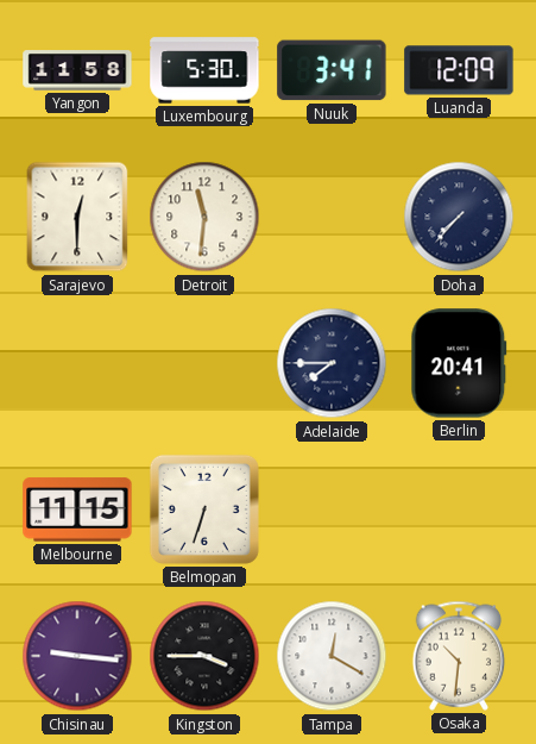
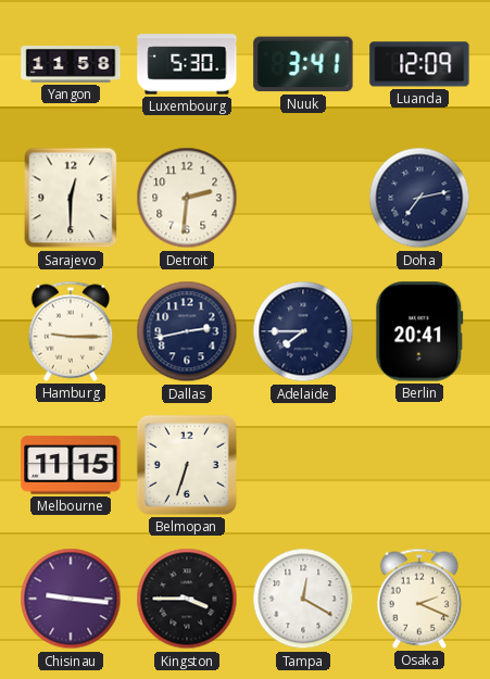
Detroit: 11:31 -> 2:31
Doha: 7:37 -> 7:13
Hamburg: none -> 9:15
Dallas: none -> 2:43
Osaka: 10:31 -> 2:19
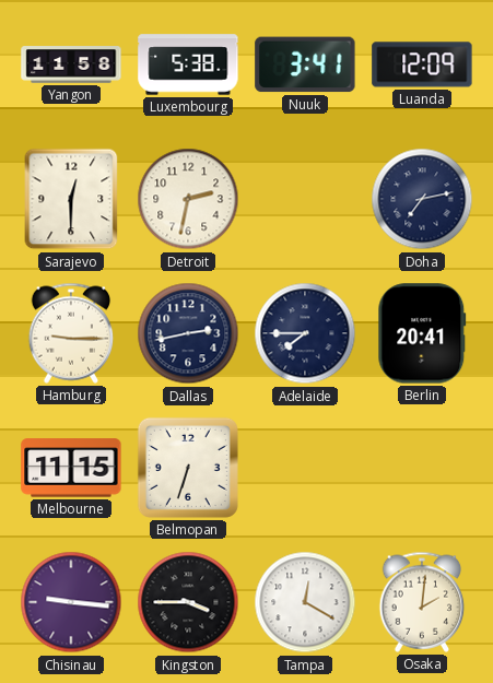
Luxembourg: 5:30 -> 5:38
Detroit: 2:31 -> 2:32
Osaka: 2:19 -> 2:01
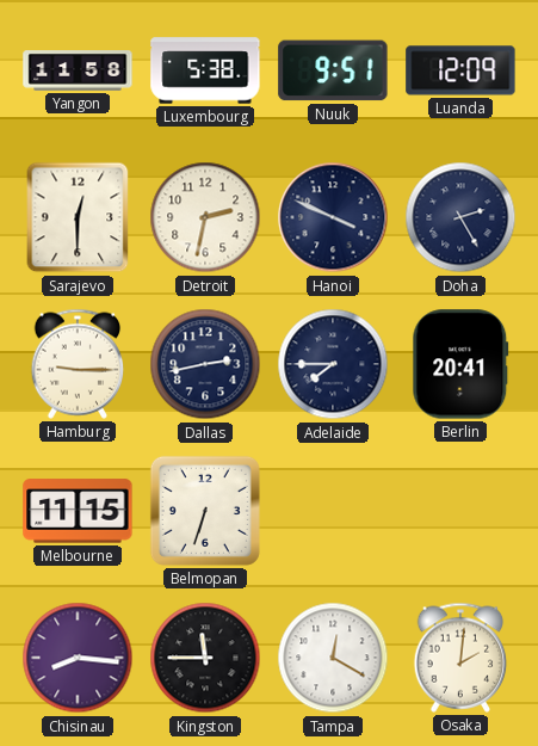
Nuuk: 3:41 -> 9:51
Hanoi: none -> 3:49
Doha: 7:13 -> 2:25
Chisinau: 9:16 -> 8:16
Kingston: 3:45 -> 11:45
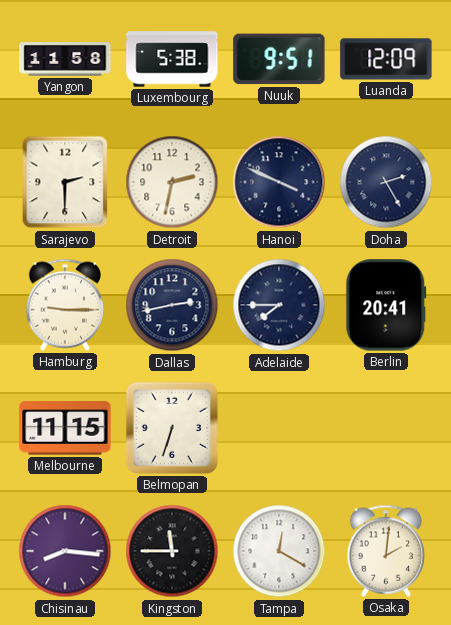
Sarajevo: 12:30 -> 2:30
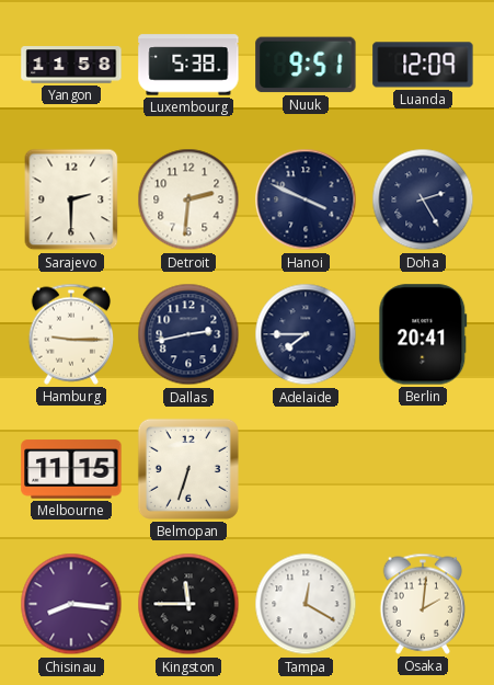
Detroit: 2:32 -> 2:31
